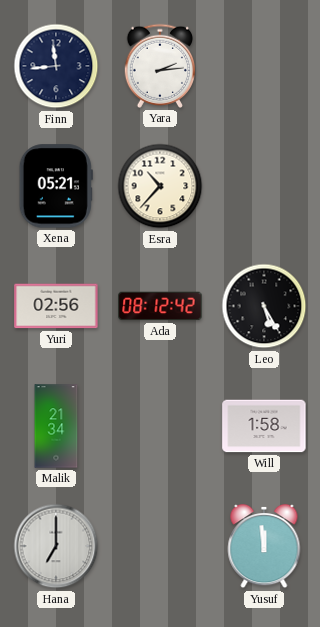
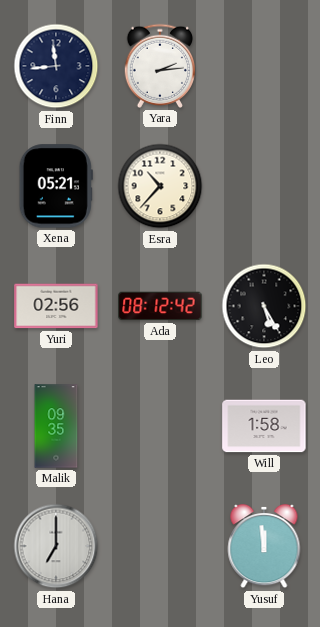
Malik: 21:34 -> 09:35
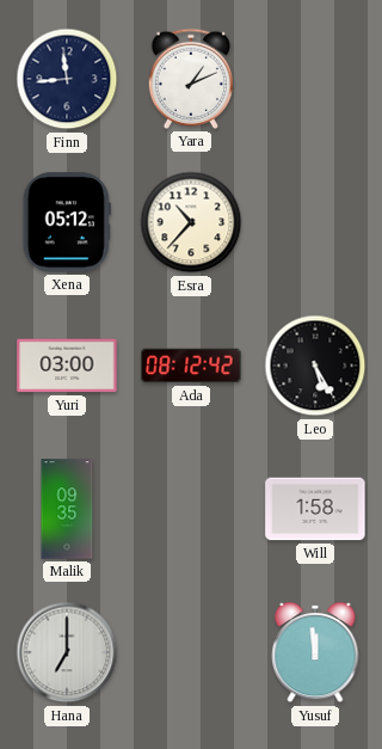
Yara: 2:14 -> 1:11
Xena: 05:21 -> 05:12
Yuri: 02:56 -> 03:00
